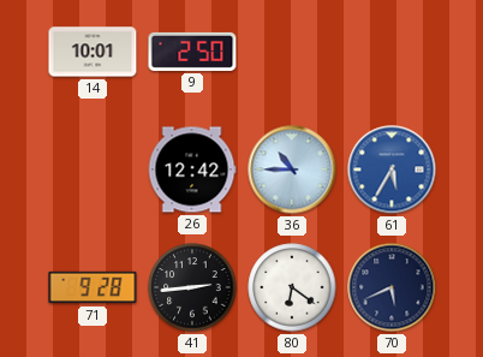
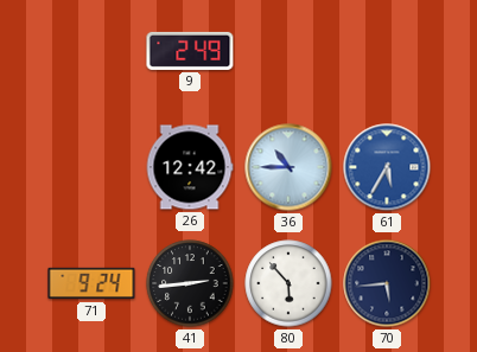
14: 10:01 -> none
9: 2:50 -> 2:49
71: 9:28 -> 9:24
80: 6:21 -> 5:53
70: 5:41 -> 5:44
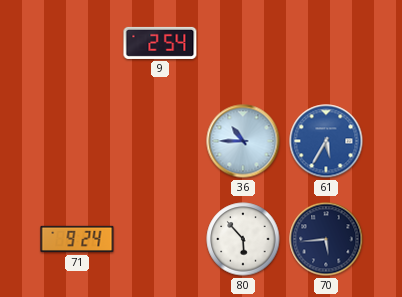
9: 2:49 -> 2:54
26: 12:42 -> none
41: 2:44 -> none
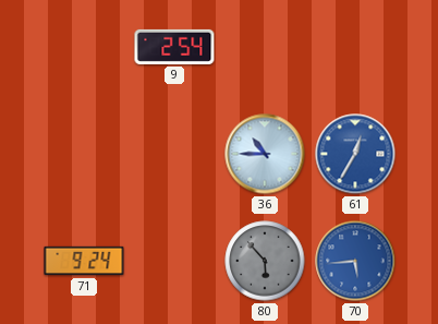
61: 5:35 -> 12:35
80 dial: white -> grey
70 dial: navy -> blue
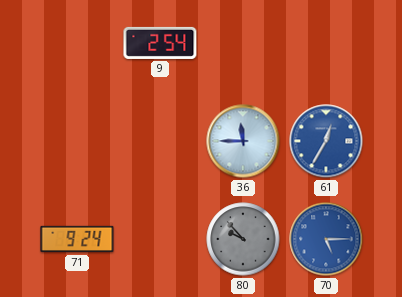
36: 10:45 -> 11:45
80: 5:53 -> 9:53
70: 5:44 -> 5:15
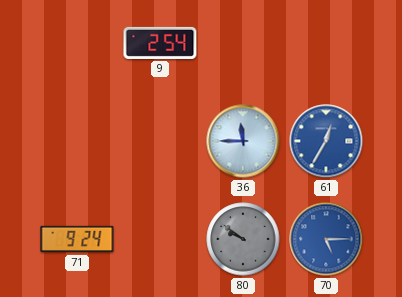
80: 9:53 -> 9:51
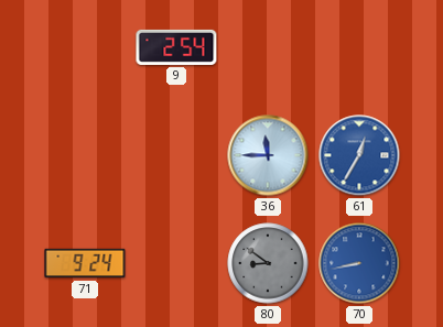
80: 9:51 -> 8:51
70: 5:15 -> 8:43
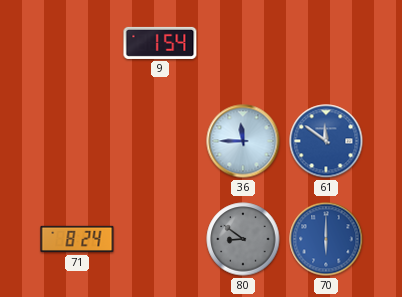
9: 2:54 -> 1:54
61: 12:35 -> 11:51
71: 9:24 -> 8:24
70: 8:43 -> 6:00
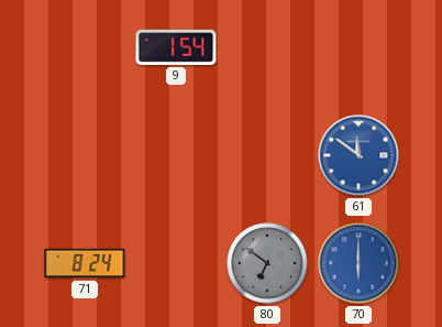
36: 11:45 -> none
80: 8:51 -> 6:51
